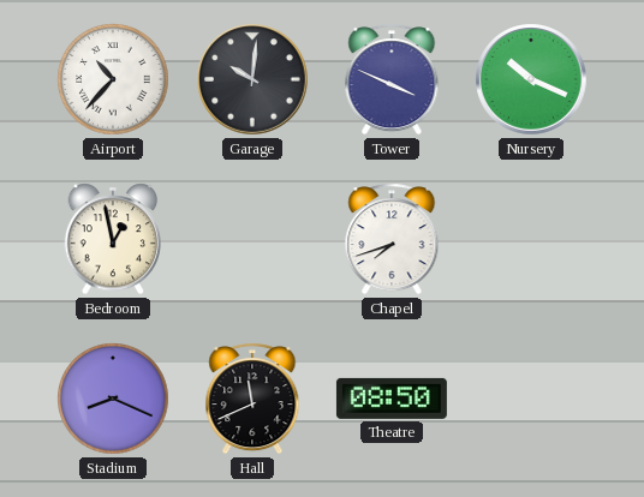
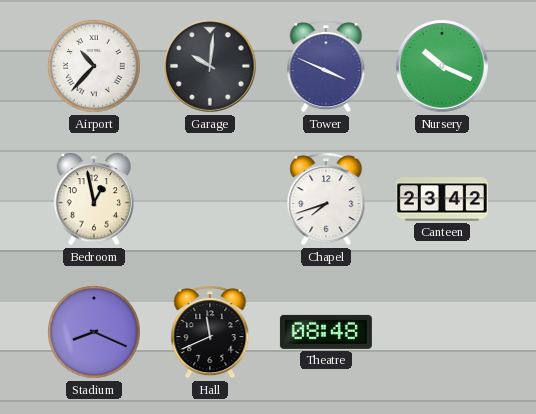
Canteen: none -> 23:42
Theatre: 08:50 -> 08:48
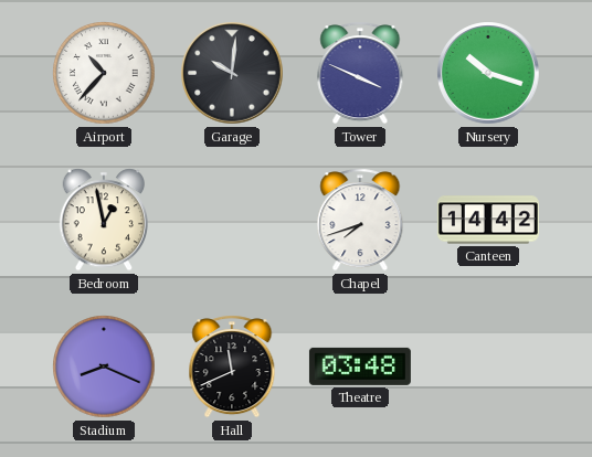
Nursery: 10:19 -> 10:18
Canteen: 23:42 -> 14:42
Theatre: 08:48 -> 03:48
